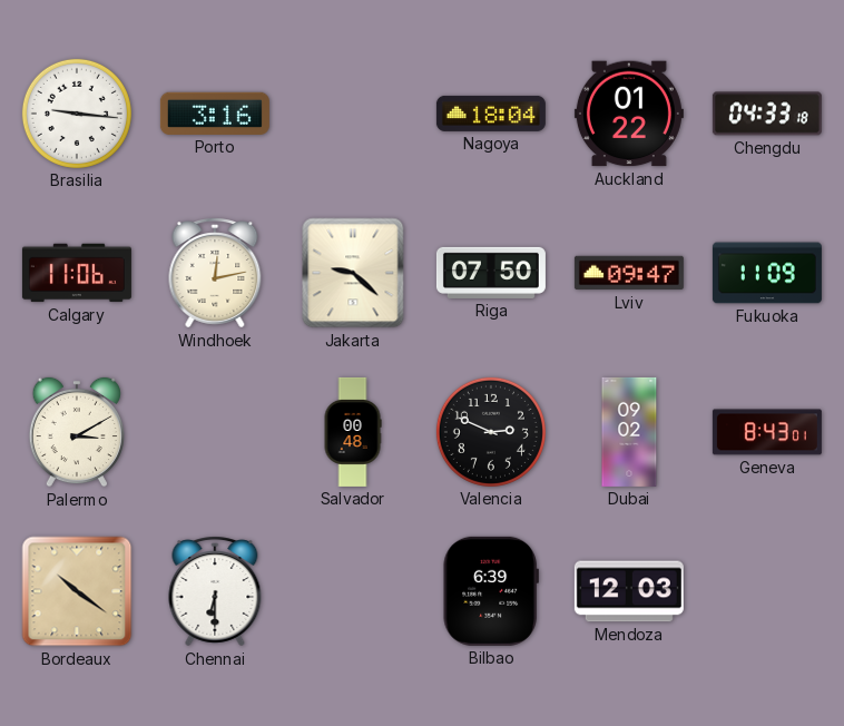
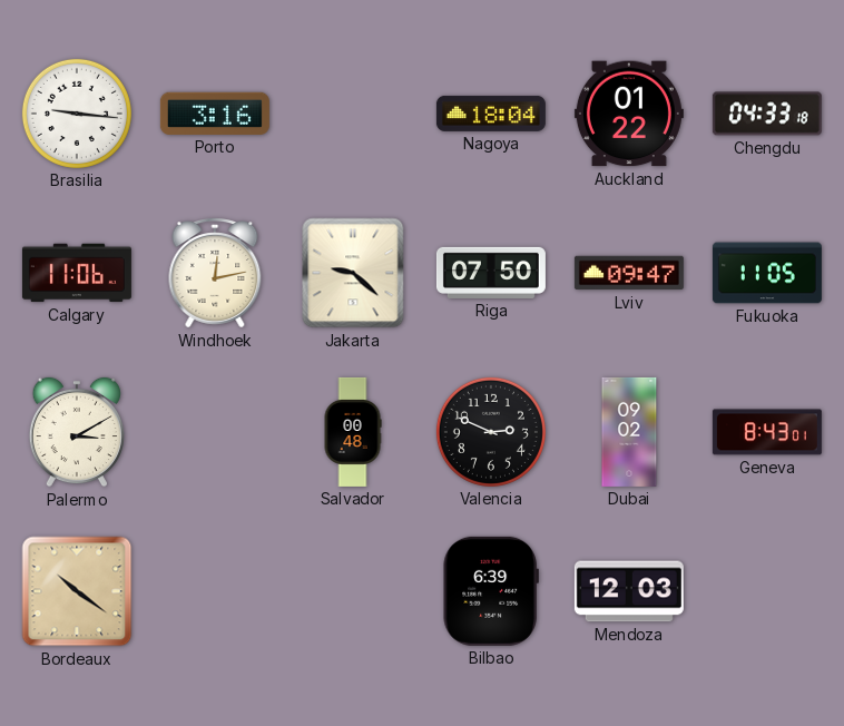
Fukuoka: 11:09 -> 11:05
Chennai: 6:30 -> none
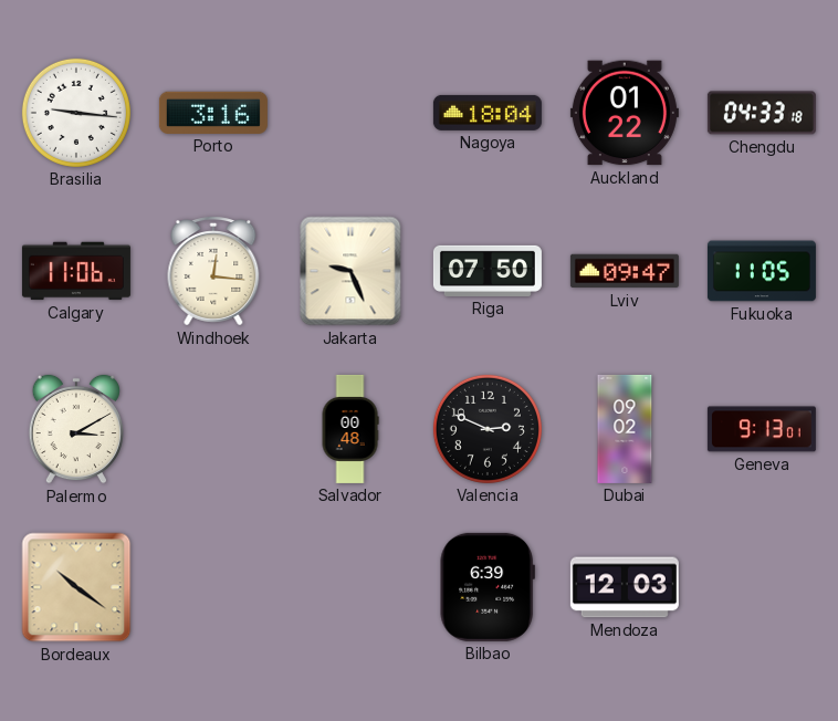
Windhoek: 12:13 -> 12:16
Jakarta: 9:22 -> 9:26
Geneva: 8:43 -> 9:13
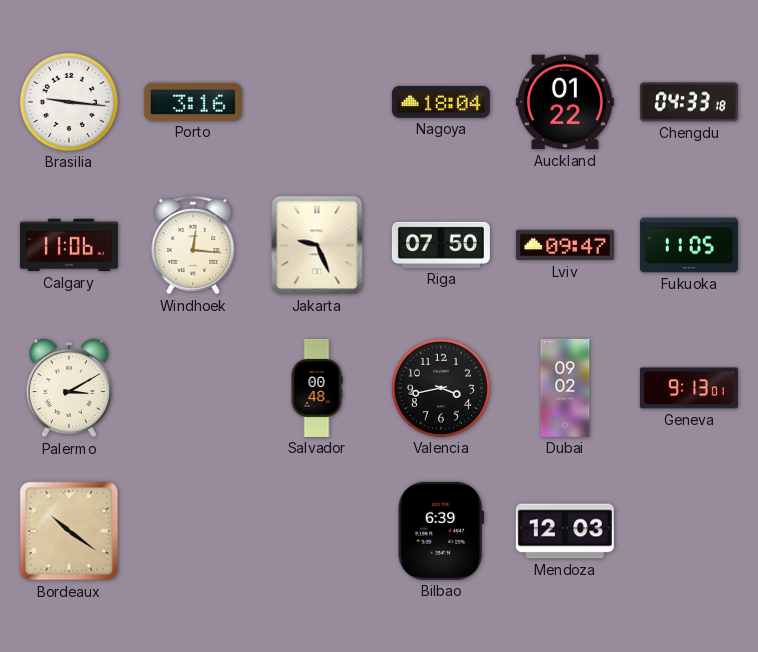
Valencia: 2:49 -> 3:43
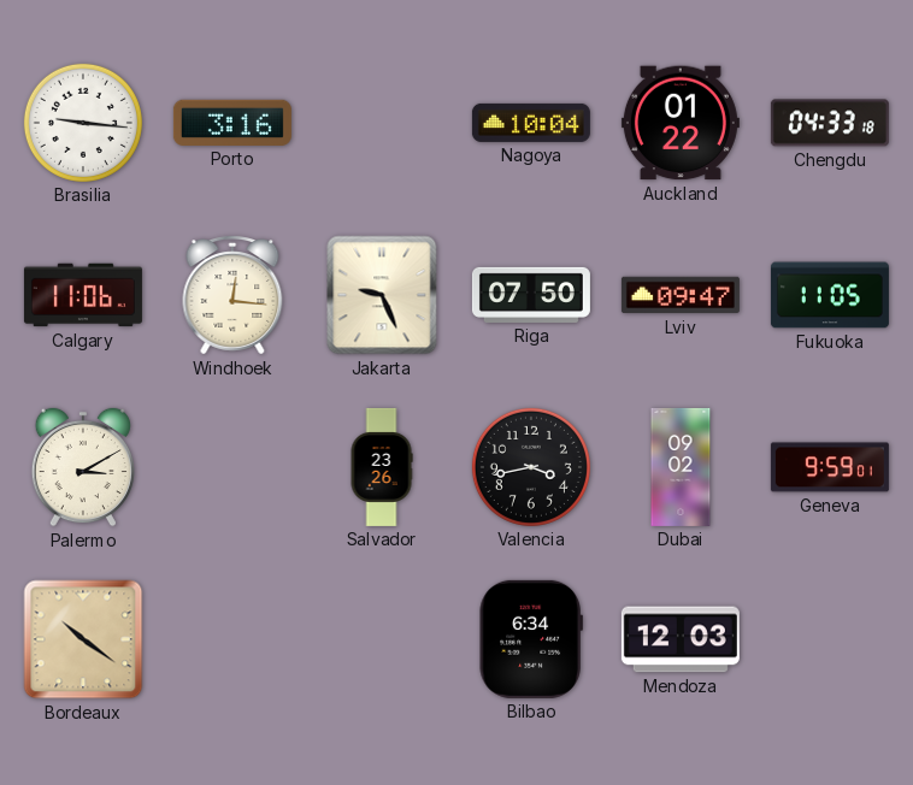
Nagoya: 18:04 -> 10:04
Salvador: 00:48 -> 23:26
Geneva: 9:13 -> 9:59
Bilbao: 6:39 -> 6:34
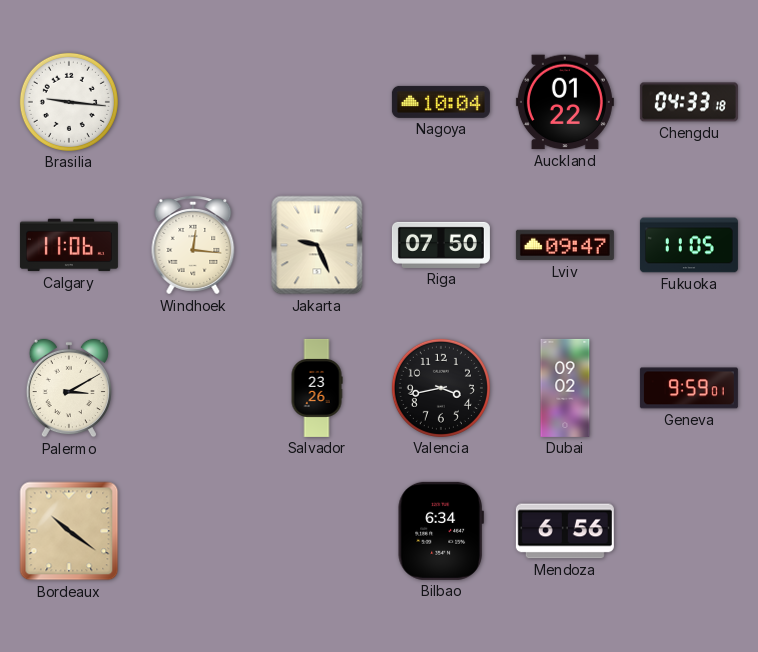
Porto: 3:16 -> none
Mendoza: 12:03 -> 6:56
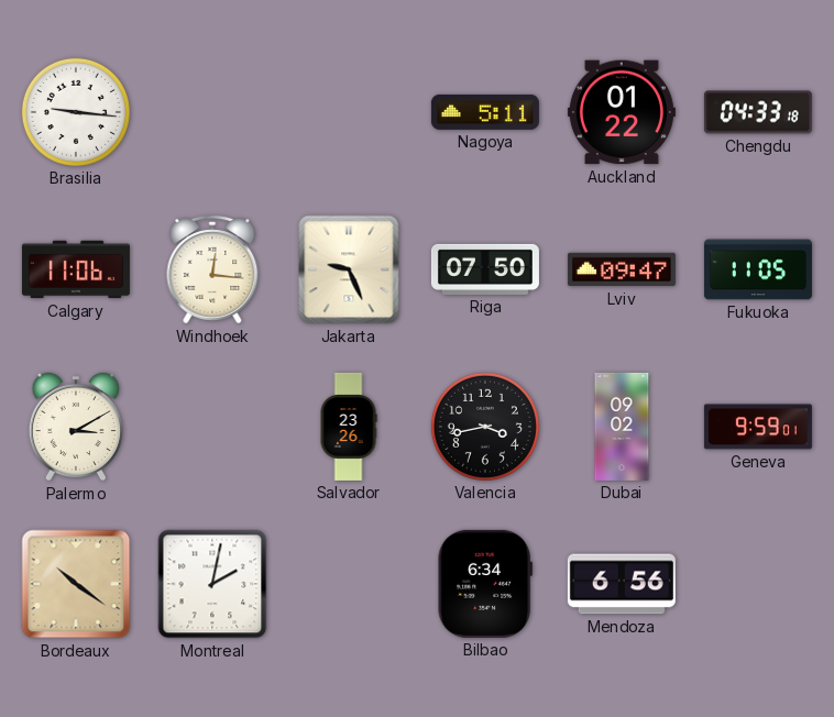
Nagoya: 10:04 -> 5:11
Montreal: none -> 2:02
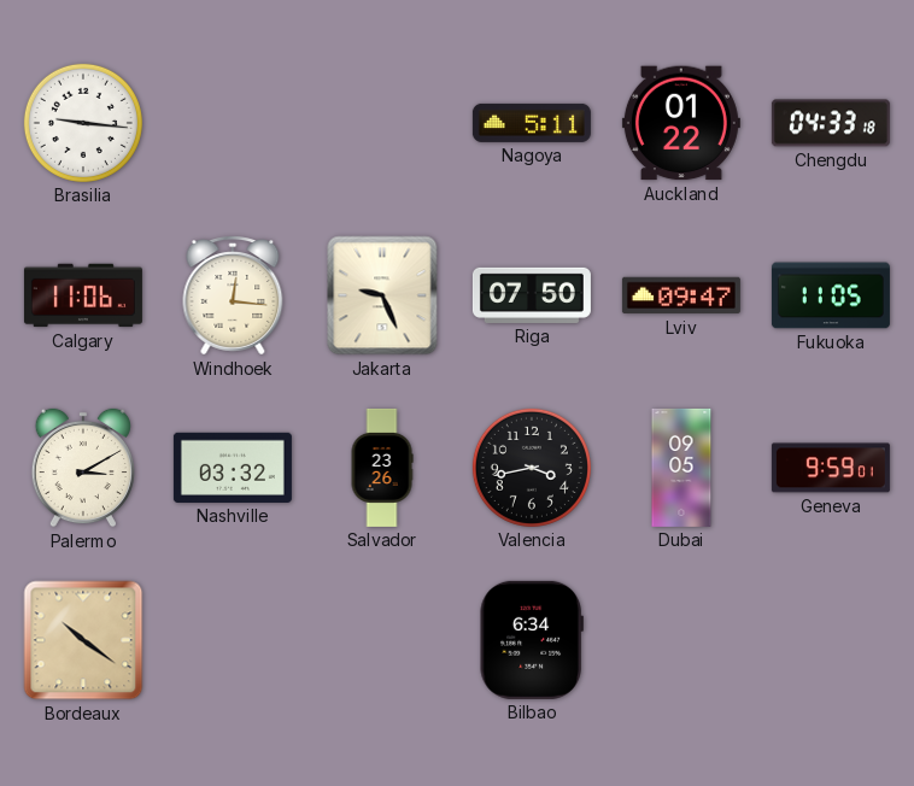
Nashville: none -> 03:32
Dubai: 09:02 -> 09:05
Montreal: 2:02 -> none
Mendoza: 6:56 -> none
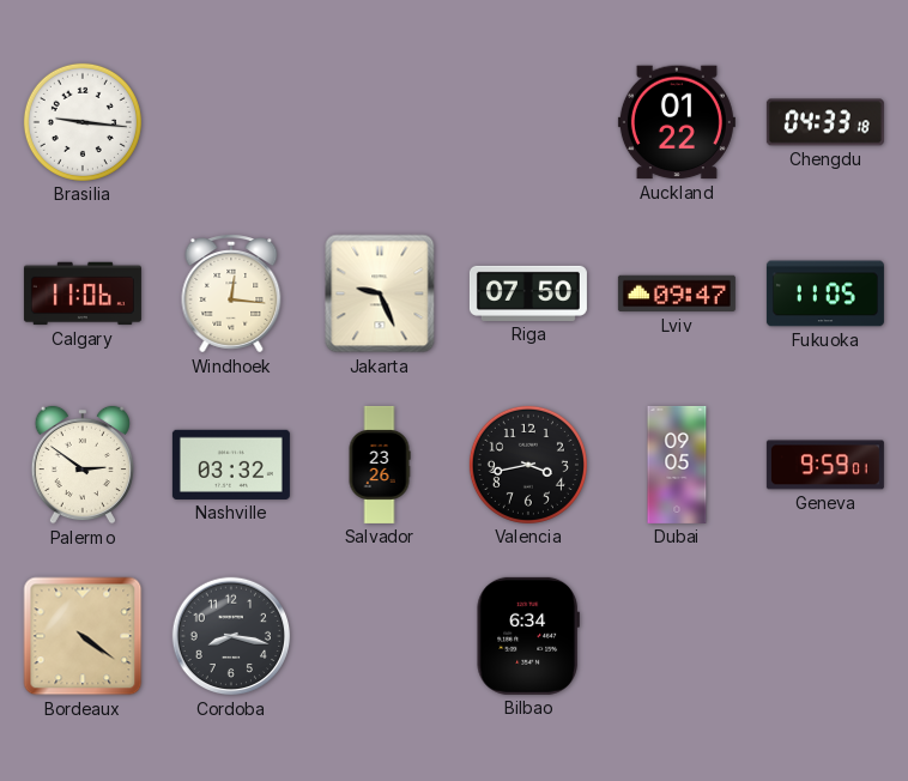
Nagoya: 5:11 -> none
Palermo: 3:10 -> 2:51
Bordeaux: 10:21 -> 4:21
Cordoba: none -> 8:17
